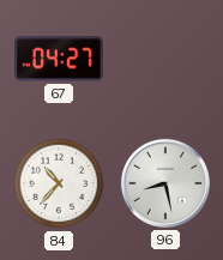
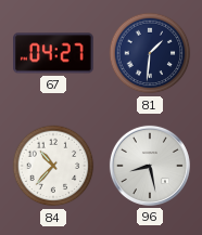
81: none -> 1:31
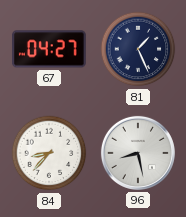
81: 1:31 -> 1:26
84: 10:37 -> 8:37
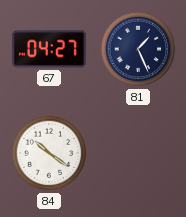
84: 8:37 -> 10:21
96: 8:28 -> none
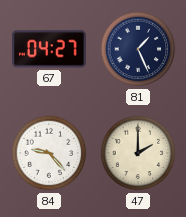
84: 10:21 -> 9:23
47: none -> 2:00
